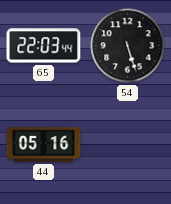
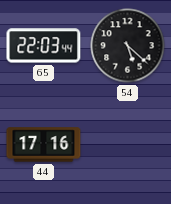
54: 5:27 -> 5:22
44: 05:16 -> 17:16
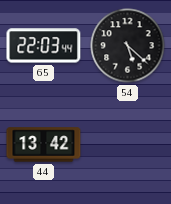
44: 17:16 -> 13:42
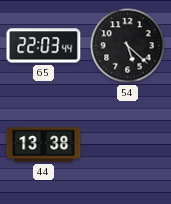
44: 13:42 -> 13:38
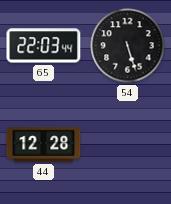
54: 5:22 -> 5:27
44: 13:38 -> 12:28
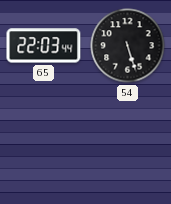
44: 12:28 -> none
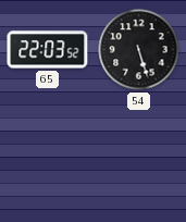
65: 22:03:44 -> 22:03:52
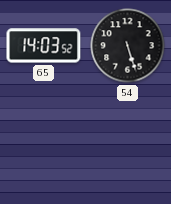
65: 22:03 -> 14:03
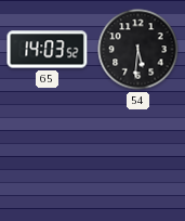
54: 5:27 -> 5:31
